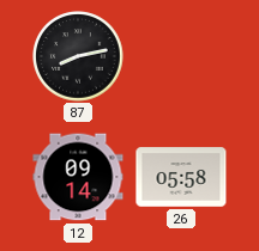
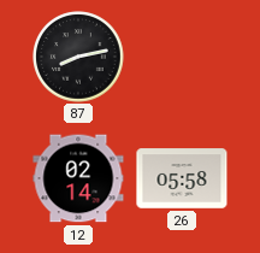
12: 09:14 -> 02:14
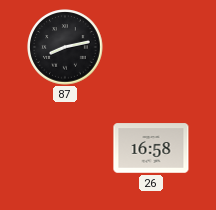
12: 02:14 -> none
26: 05:58 -> 16:58
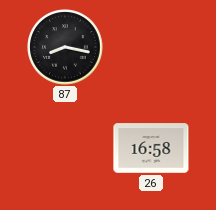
87: 8:13 -> 8:17
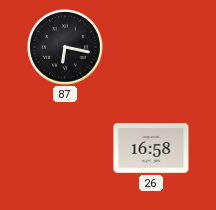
87: 8:17 -> 6:17
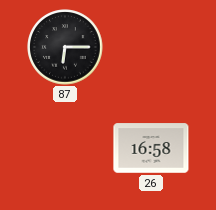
87: 6:17 -> 6:15
